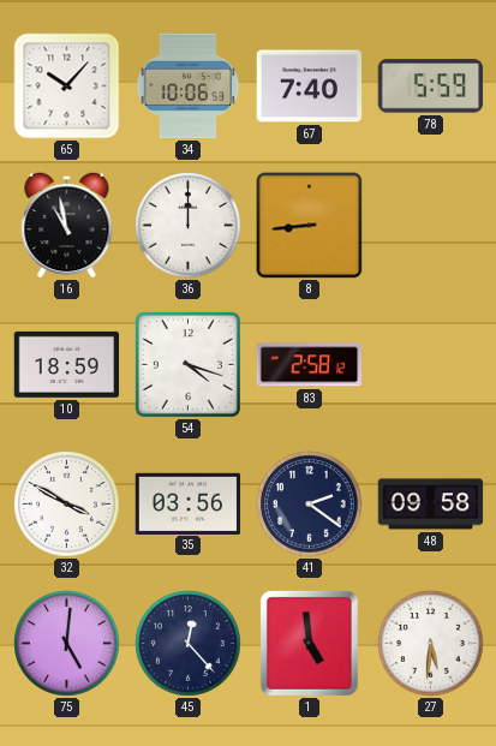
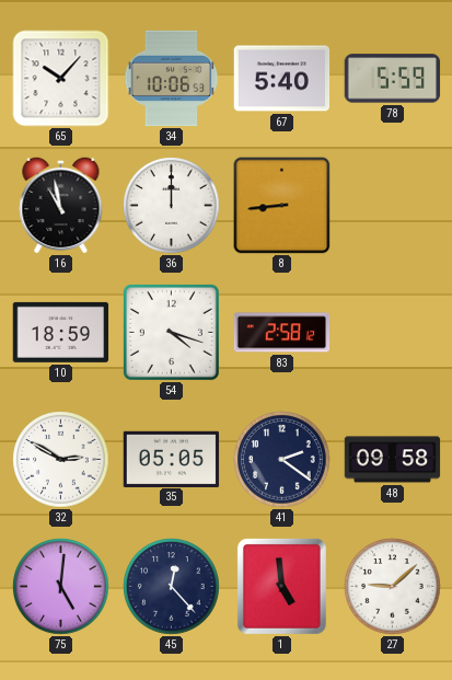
67: 7:40 -> 5:40
32: 3:50 -> 2:50
35: 03:56 -> 05:05
27: 5:31 -> 9:08
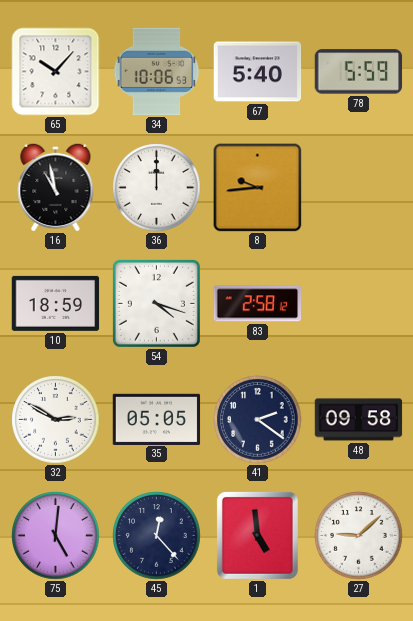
8: 8:44 -> 9:44
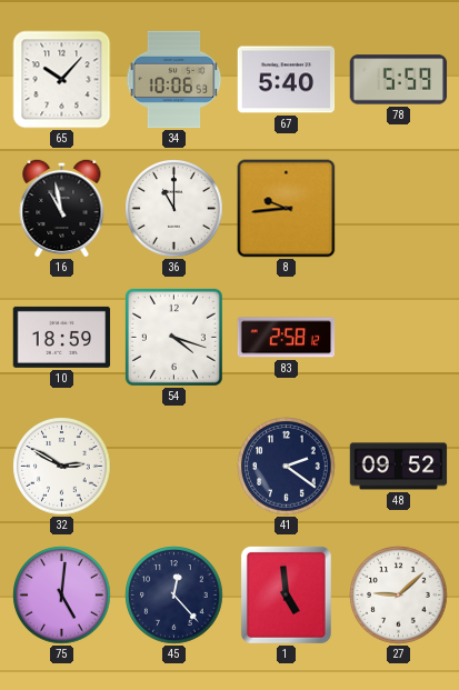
36: 12:00 -> 11:00
35: 05:05 -> none
48: 09:58 -> 09:52
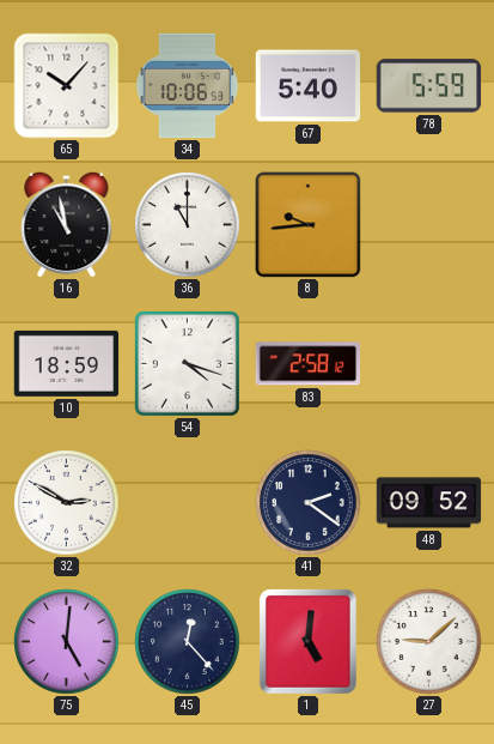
1: 4:59 -> 5:01
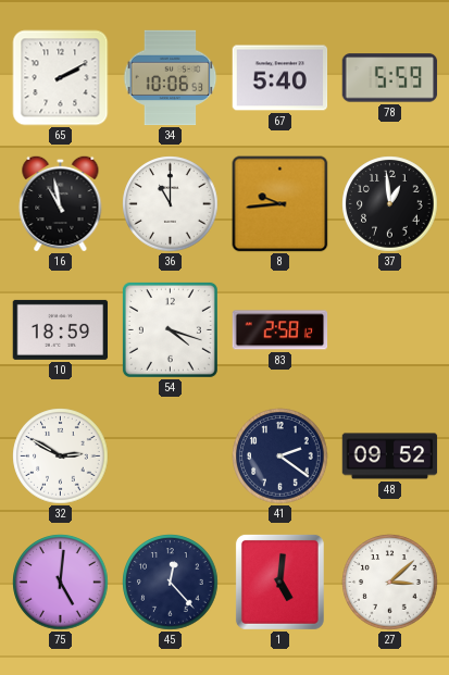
65: 10:07 -> 2:10
37: none -> 12:59
27: 9:08 -> 3:08
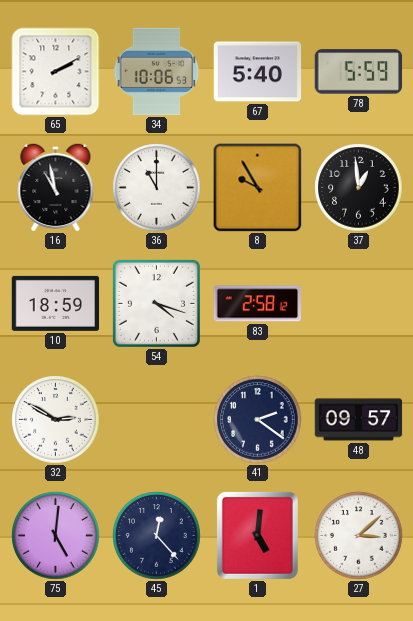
8: 9:44 -> 9:55
48: 09:52 -> 09:57
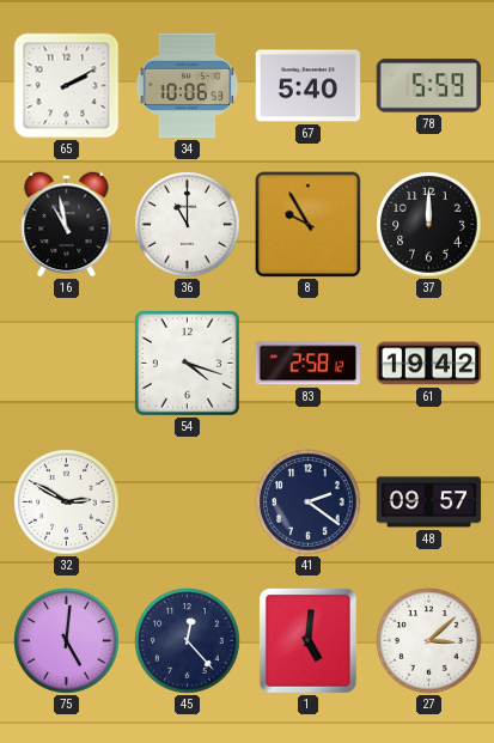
37: 12:59 -> 12:00
10: 18:59 -> none
61: none -> 19:42
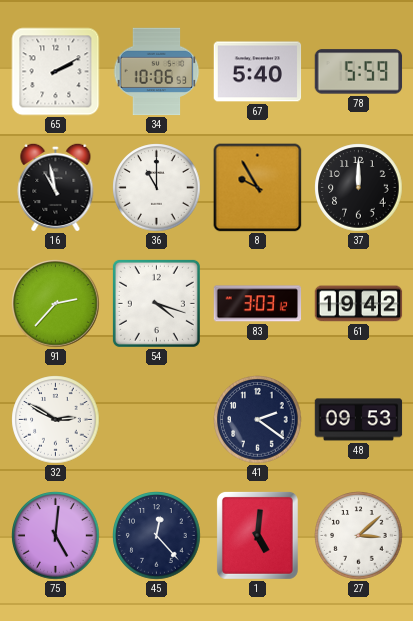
91: none -> 2:37
83: 2:58 -> 3:03
48: 09:57 -> 09:53
